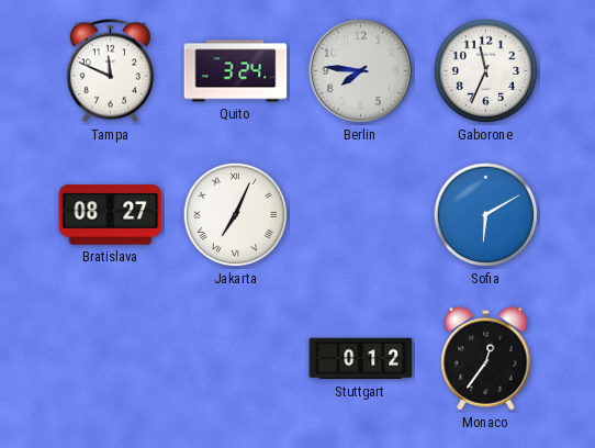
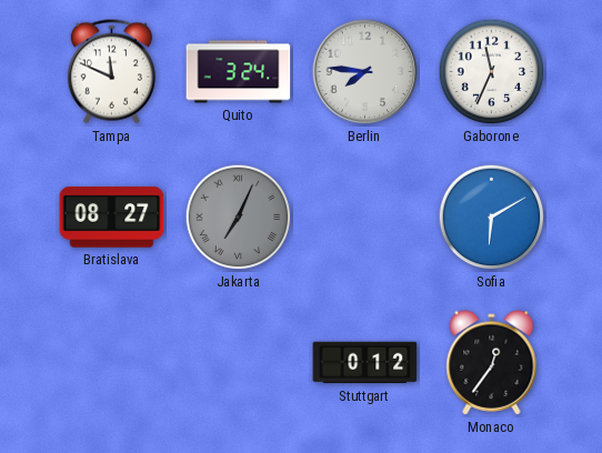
Jakarta dial: white -> grey
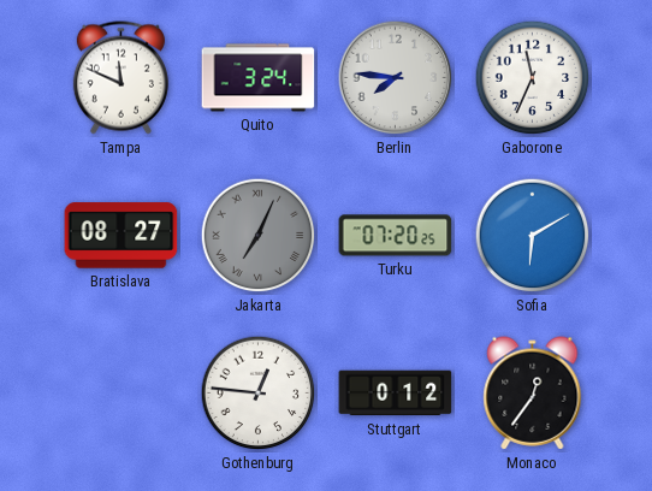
Turku: none -> 07:20
Gothenburg: none -> 12:46
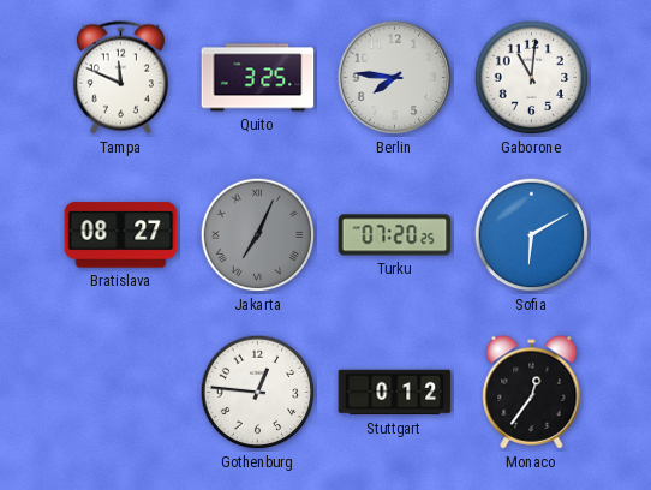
Quito: 3:24 -> 3:25
Gaborone: 11:34 -> 11:01
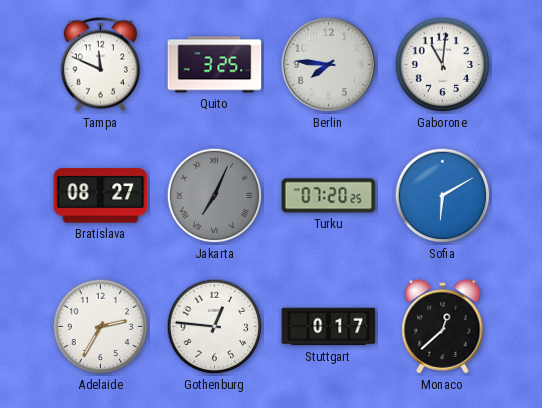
Adelaide: none -> 2:35
Stuttgart: 0:12 -> 0:17
Monaco: 12:36 -> 12:38
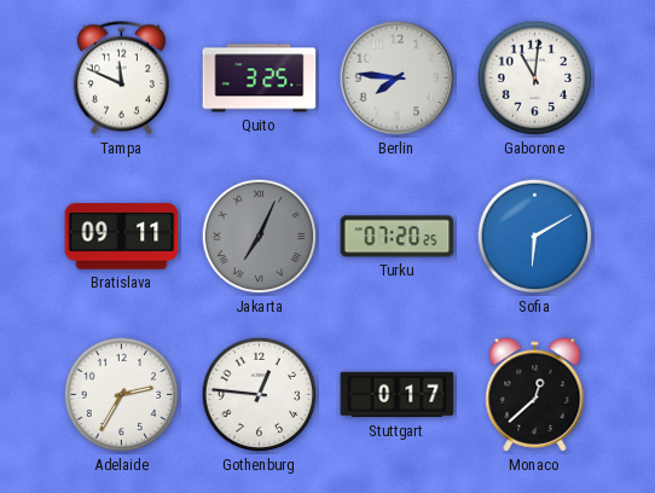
Bratislava: 08:27 -> 09:11
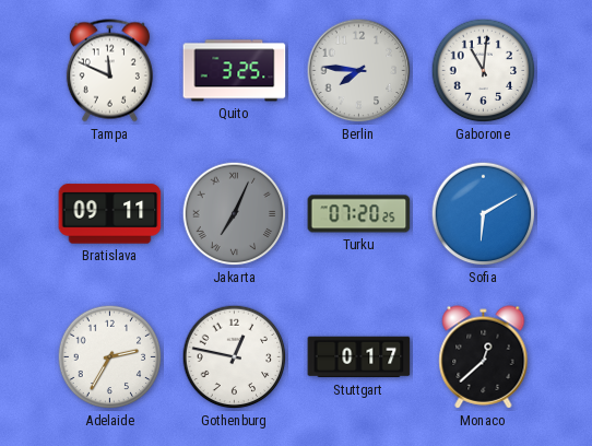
Gothenburg: 12:46 -> 12:47
